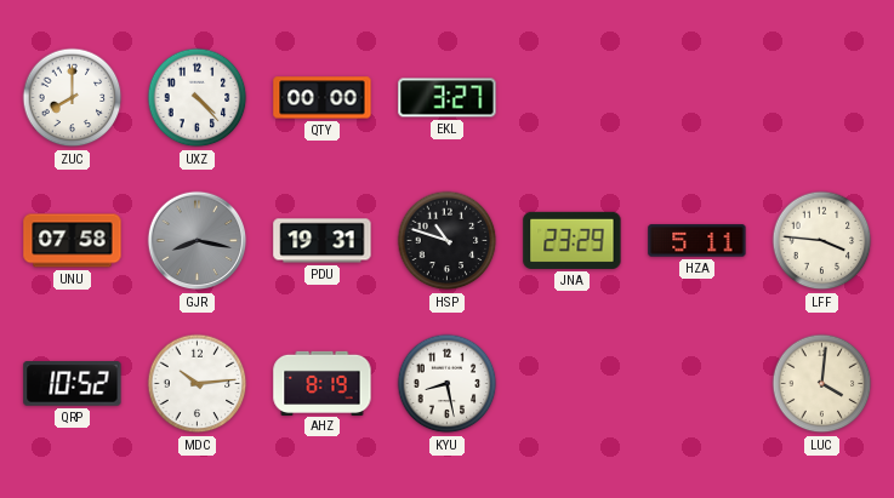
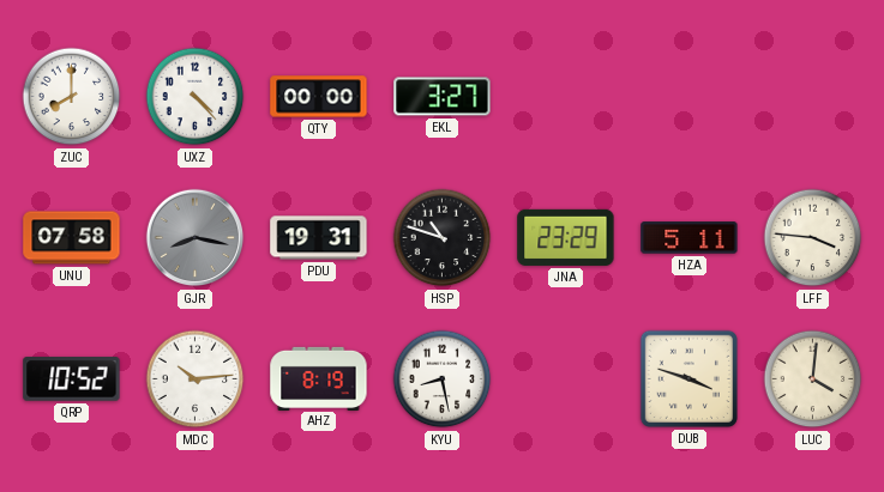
DUB: none -> 3:48
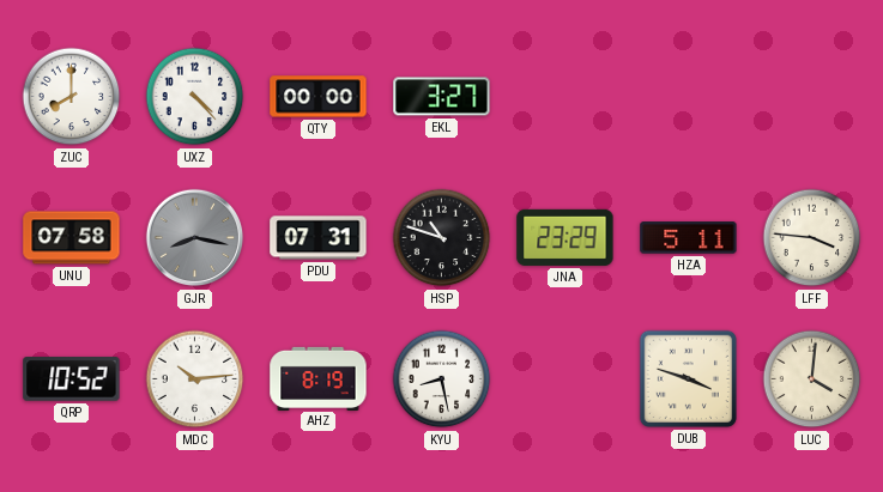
PDU: 19:31 -> 07:31
